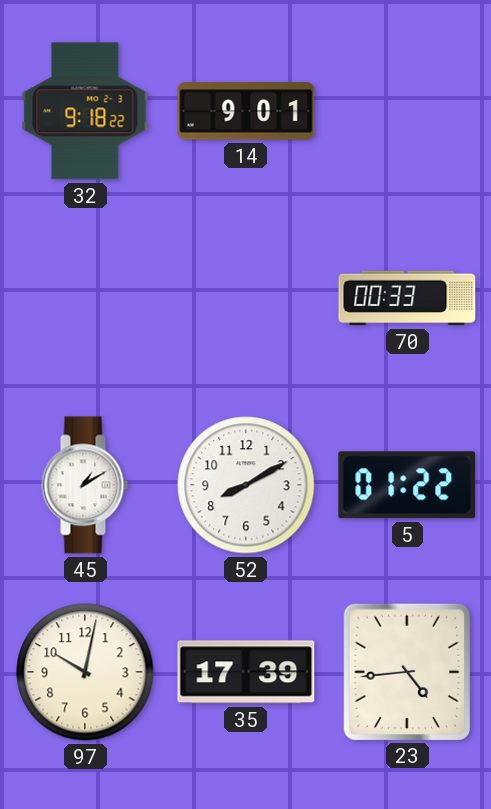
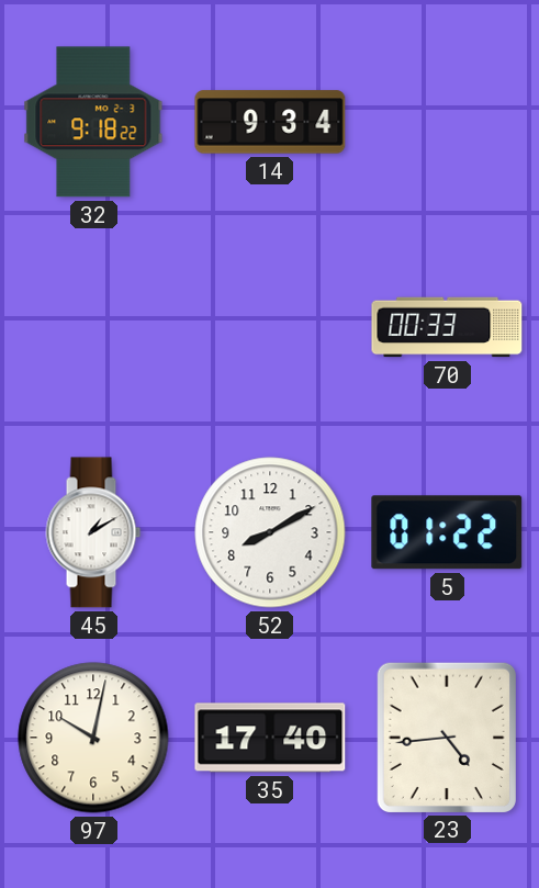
14: 9:01 -> 9:34
35: 17:39 -> 17:40
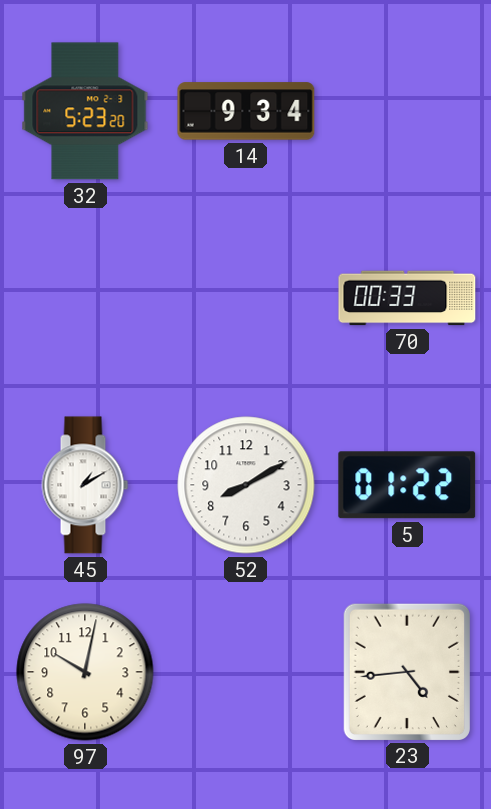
32: 9:18 -> 5:23
35: 17:40 -> none
